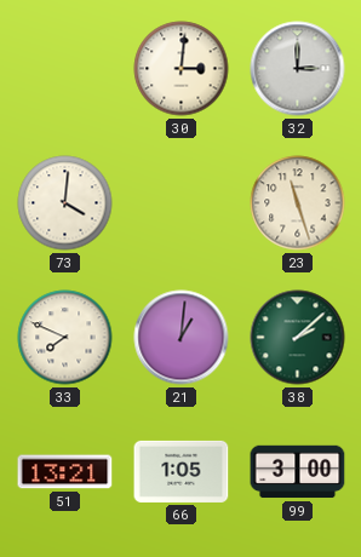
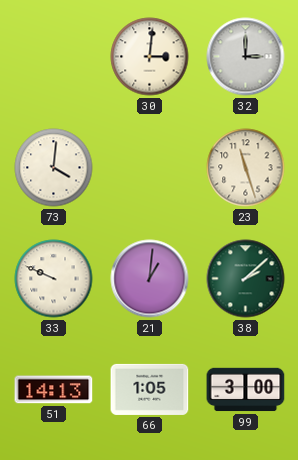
33: 7:49 -> 9:49
51: 13:21 -> 14:13
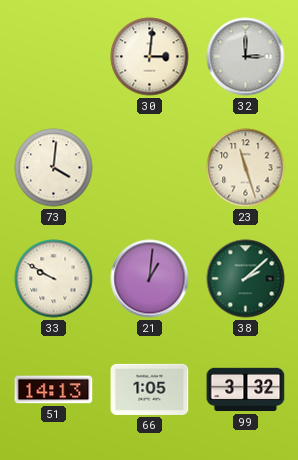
33: 9:49 -> 9:50
99: 3:00 -> 3:32
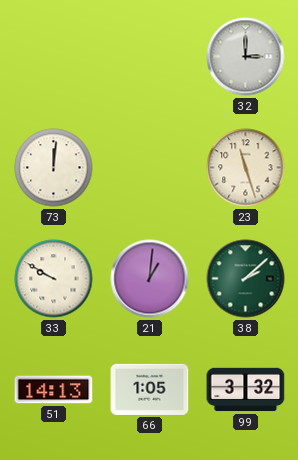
30: 3:01 -> none
73: 4:01 -> 12:01
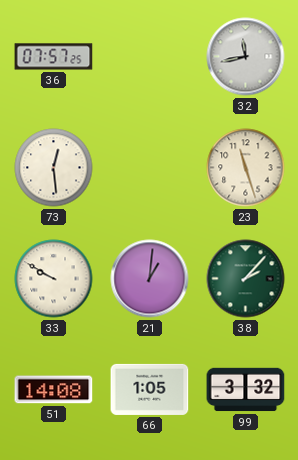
36: none -> 07:57
32: 3:00 -> 11:43
73: 12:01 -> 12:29
38: 2:08 -> 2:07
51: 14:13 -> 14:08
